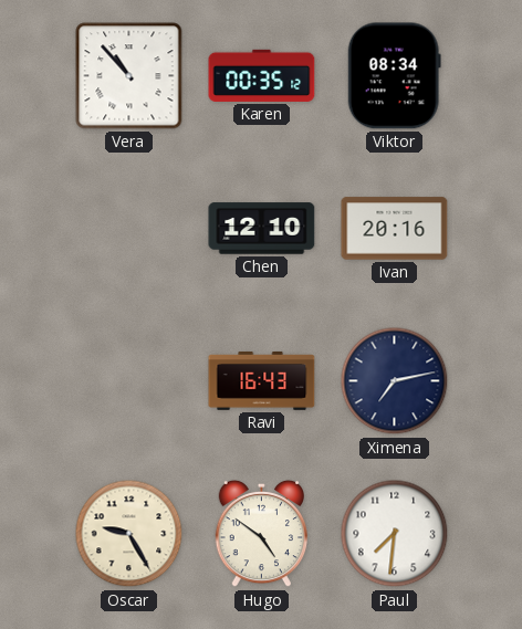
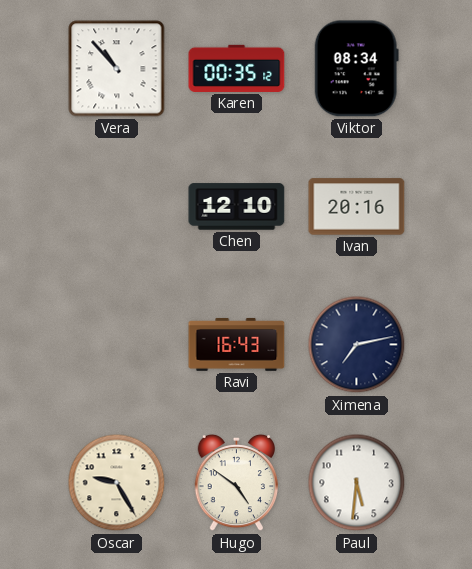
Paul: 7:31 -> 5:31
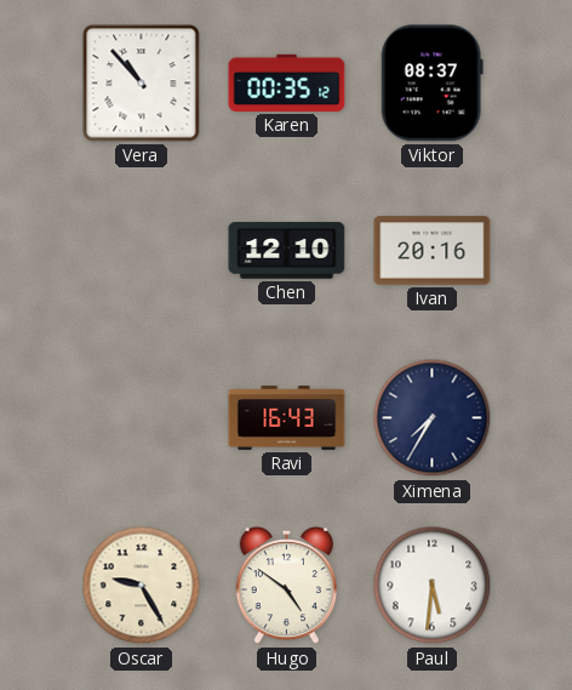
Viktor: 08:34 -> 08:37
Ximena: 7:13 -> 7:35
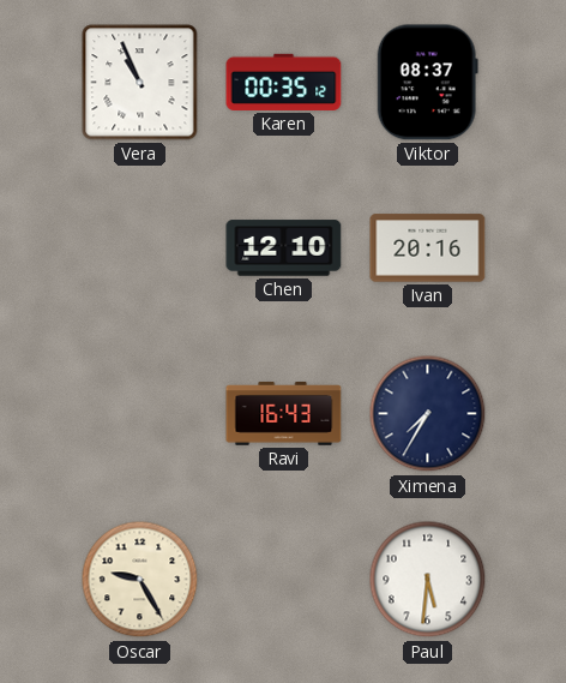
Vera: 10:53 -> 10:56
Hugo: 4:51 -> none
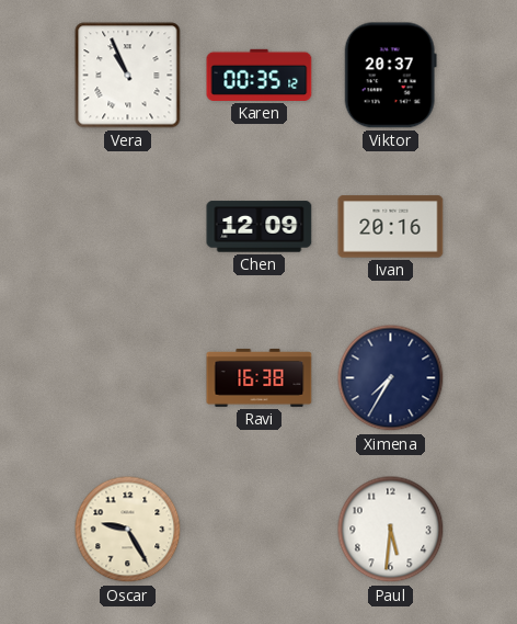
Viktor: 08:37 -> 20:37
Chen: 12:10 -> 12:09
Ravi: 16:43 -> 16:38
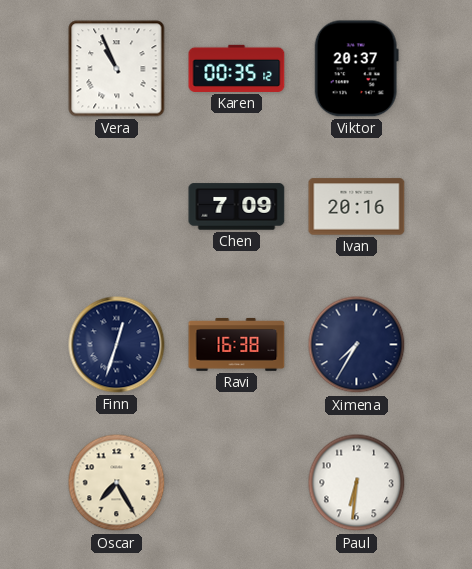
Chen: 12:09 -> 7:09
Finn: none -> 12:33
Oscar: 9:25 -> 7:25
Paul: 5:31 -> 6:31
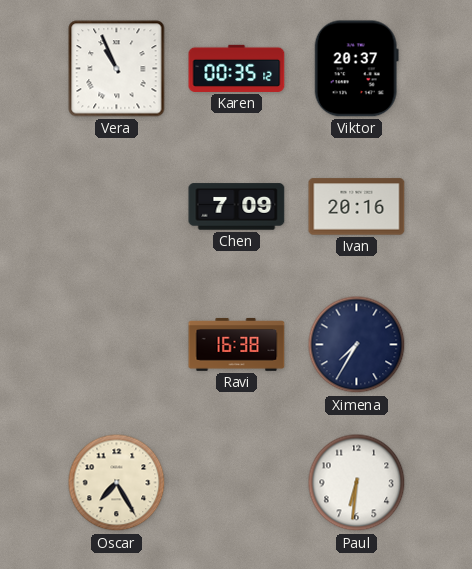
Finn: 12:33 -> none
